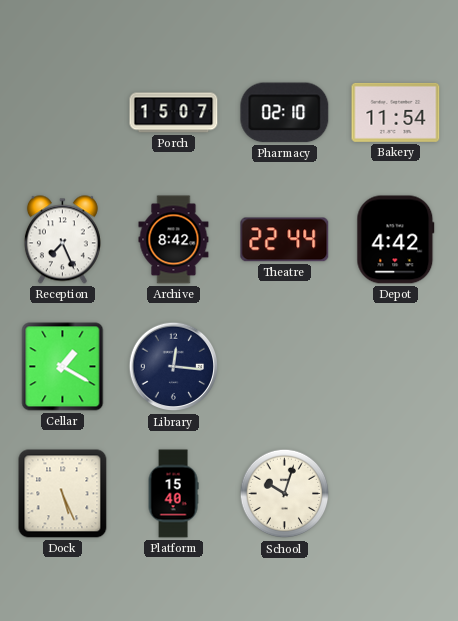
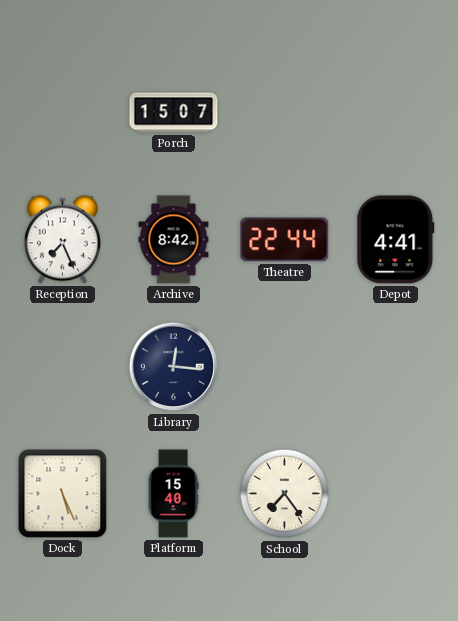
Pharmacy: 02:10 -> none
Bakery: 11:54 -> none
Depot: 4:42 -> 4:41
Cellar: 1:20 -> none
School: 10:03 -> 7:24
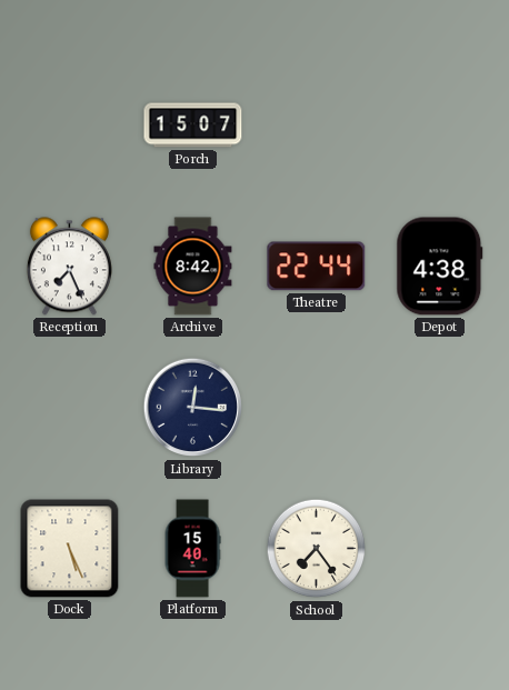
Depot: 4:41 -> 4:38
